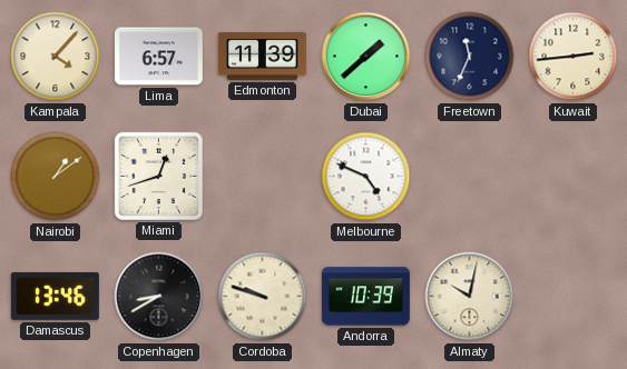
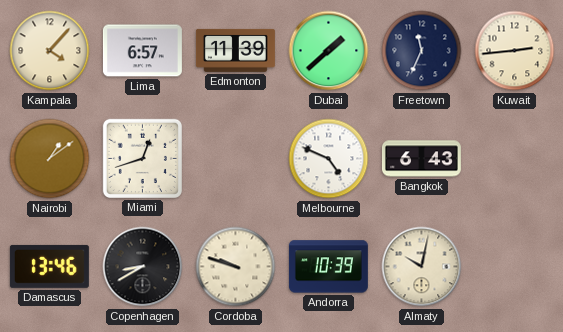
Bangkok: none -> 6:43
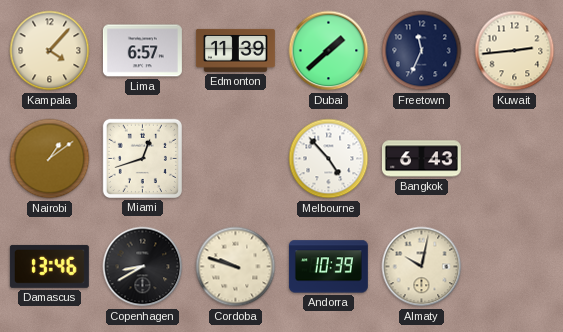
Melbourne: 4:49 -> 4:53
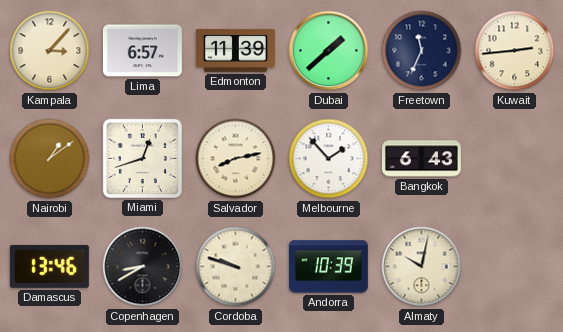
Kampala: 4:07 -> 3:07
Salvador: none -> 8:13
Melbourne: 4:53 -> 1:53
